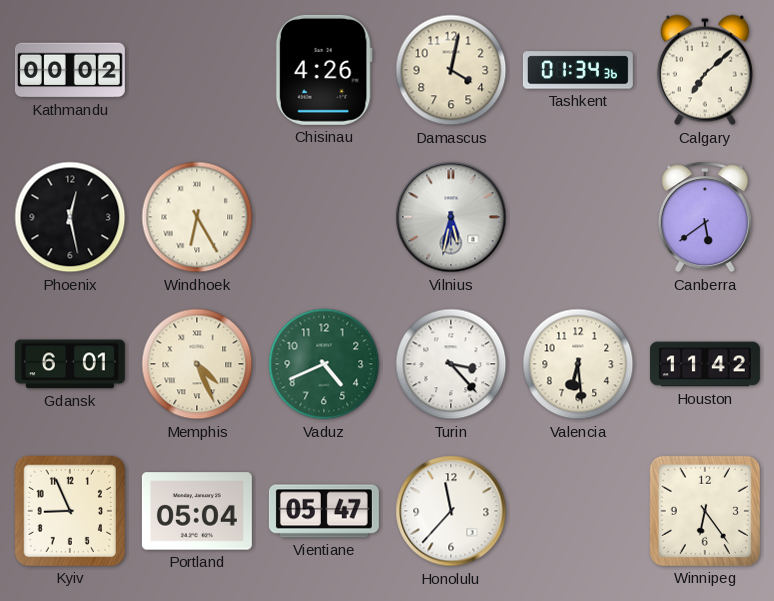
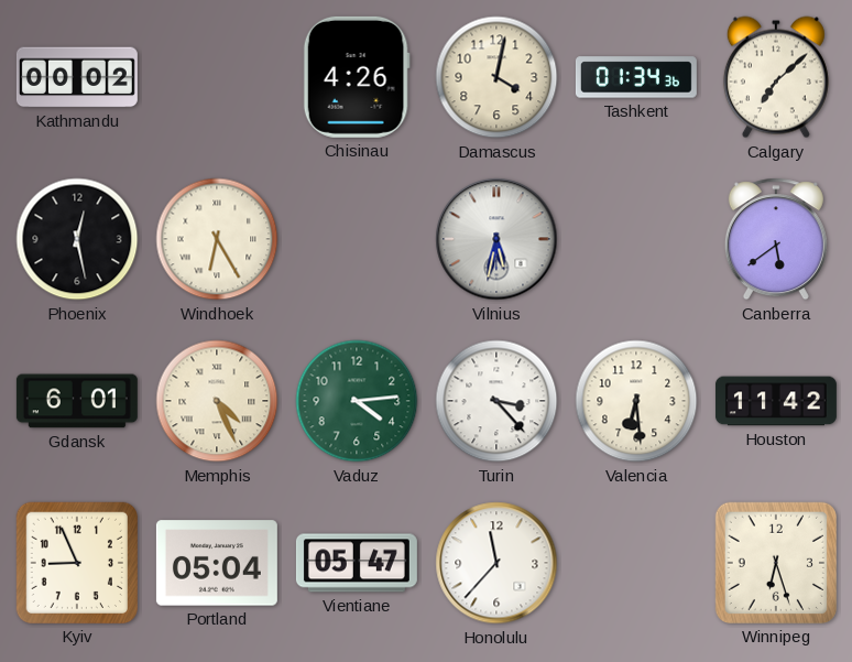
Vaduz: 4:41 -> 4:14
Winnipeg: 6:24 -> 6:27
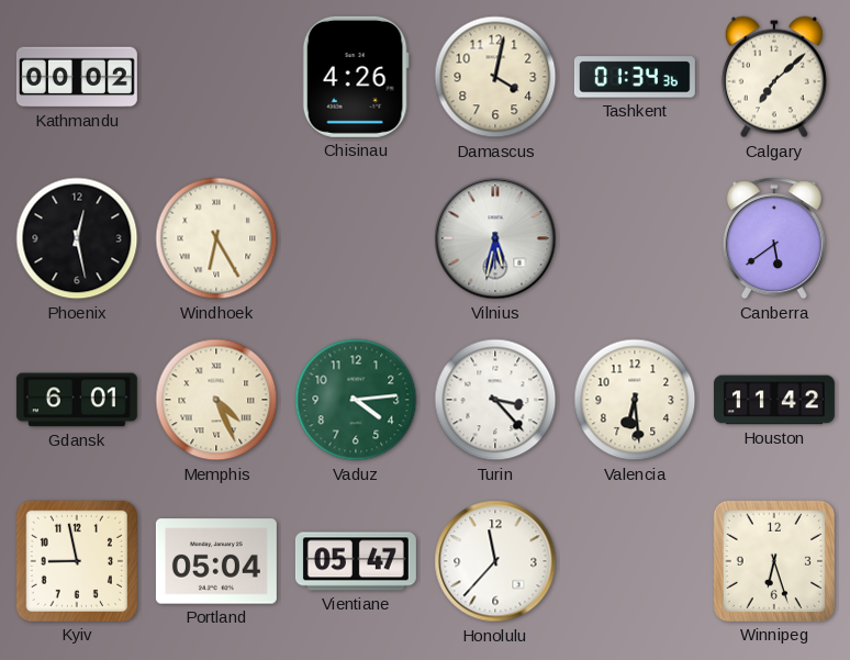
Kyiv: 8:56 -> 8:58
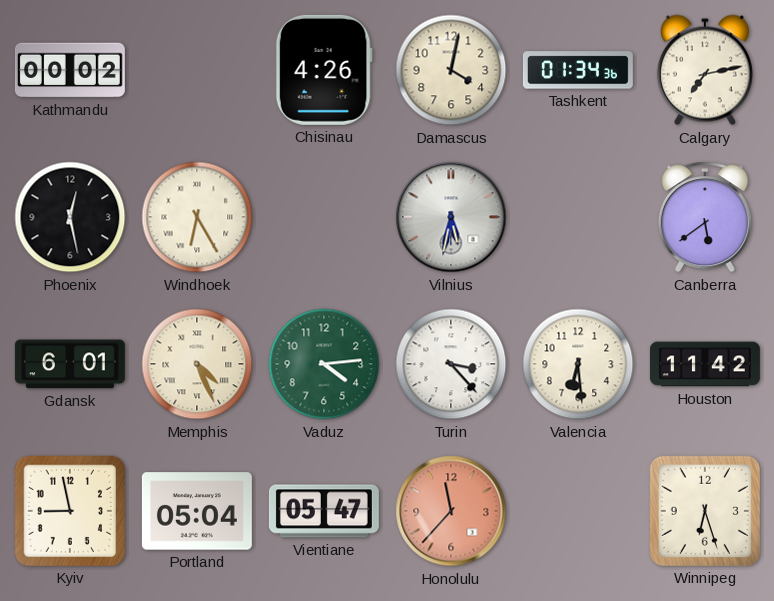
Calgary: 7:08 -> 7:13
Honolulu dial: white -> salmon
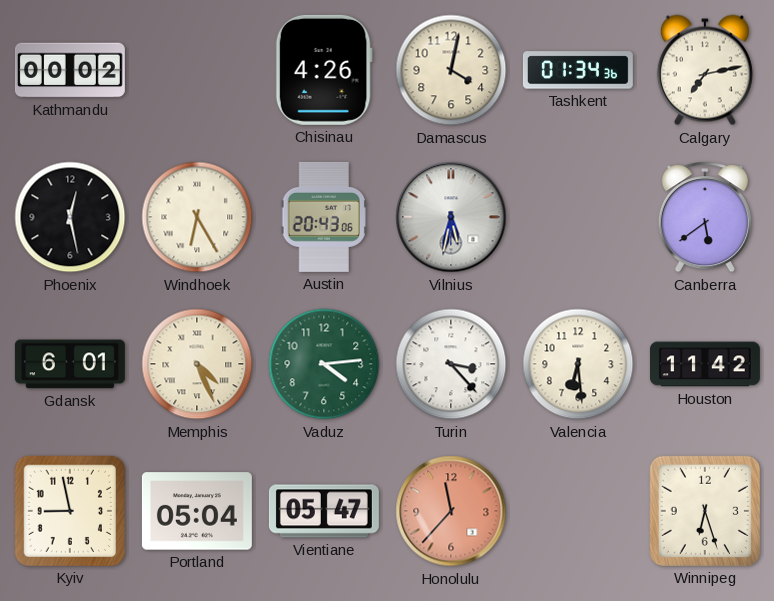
Austin: none -> 20:43
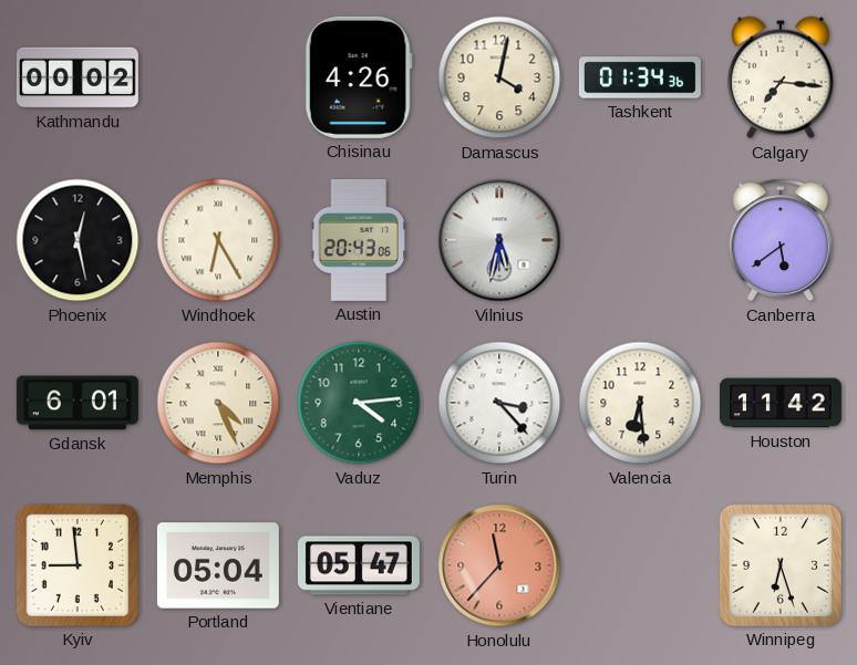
Calgary: 7:13 -> 7:16
Kyiv: 8:58 -> 8:59
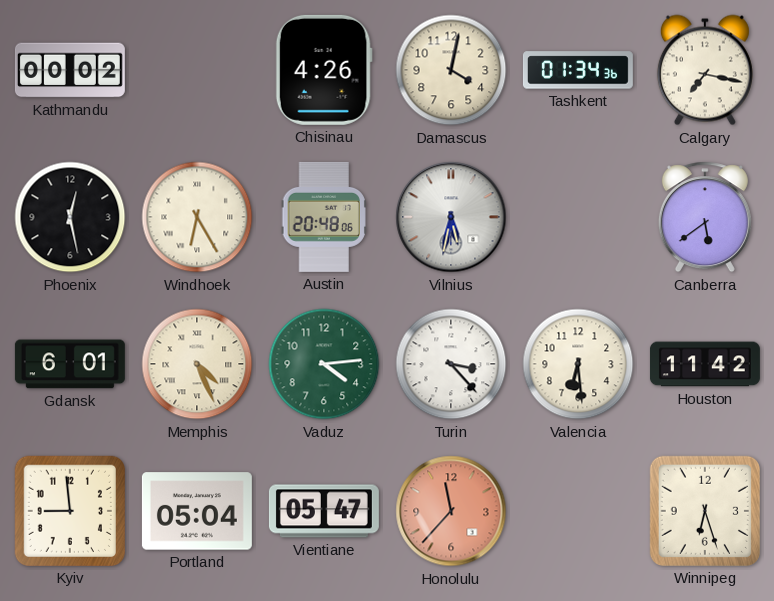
Calgary: 7:16 -> 7:17
Austin: 20:43 -> 20:48
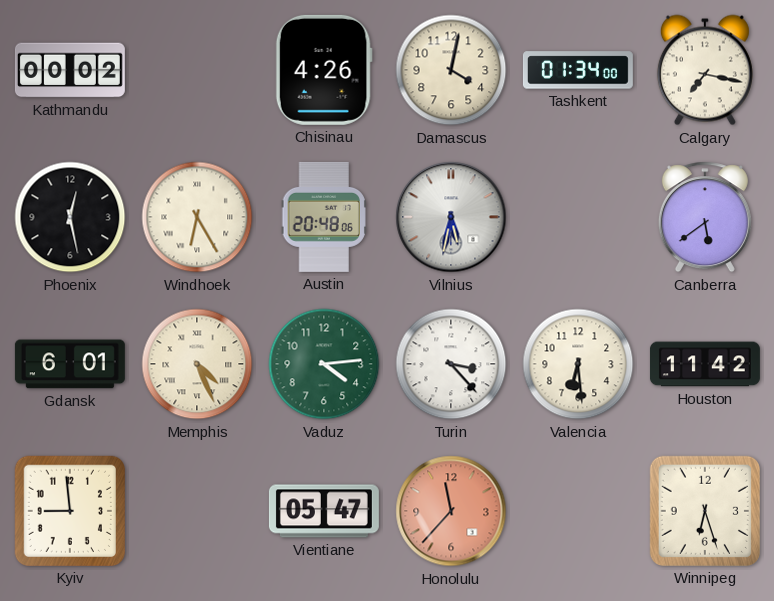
Tashkent: 01:34:36 -> 01:34:00
Portland: 05:04 -> none
